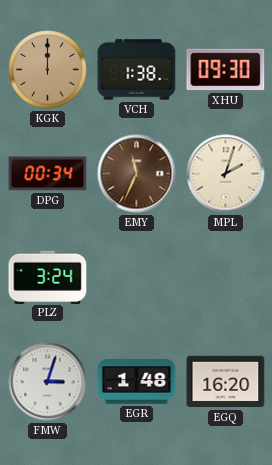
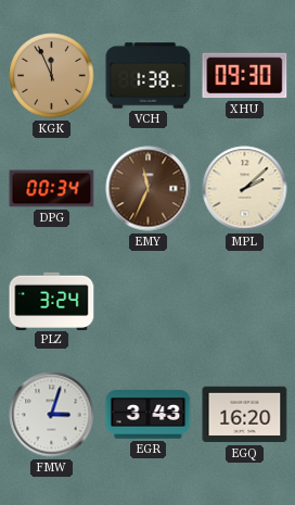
KGK: 12:00 -> 11:56
MPL: 2:03 -> 2:08
EGR: 1:48 -> 3:43
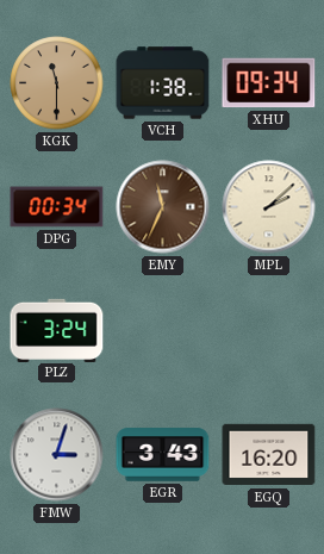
KGK: 11:56 -> 11:30
XHU: 09:30 -> 09:34
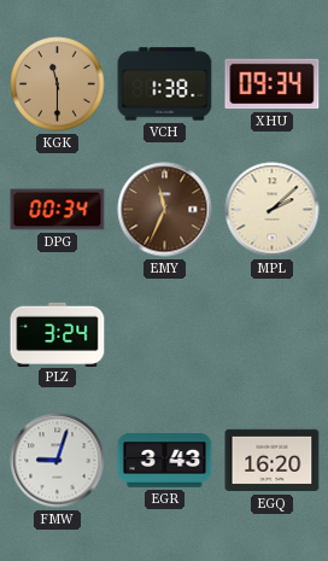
FMW: 3:03 -> 9:03
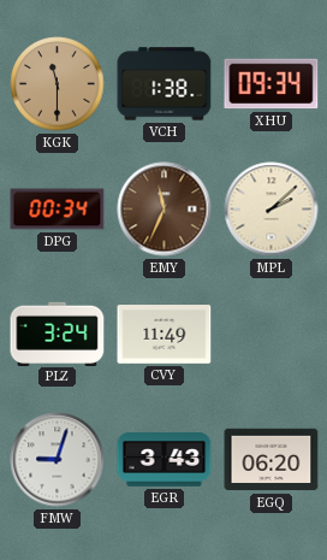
CVY: none -> 11:49
EGQ: 16:20 -> 06:20
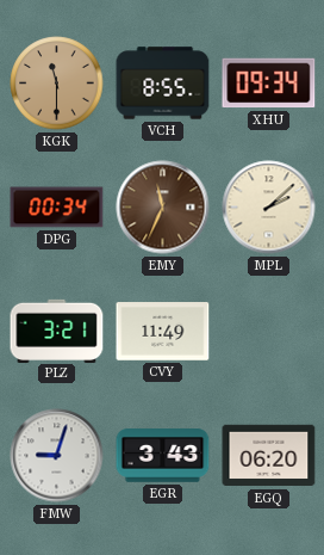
VCH: 1:38 -> 8:55
PLZ: 3:24 -> 3:21
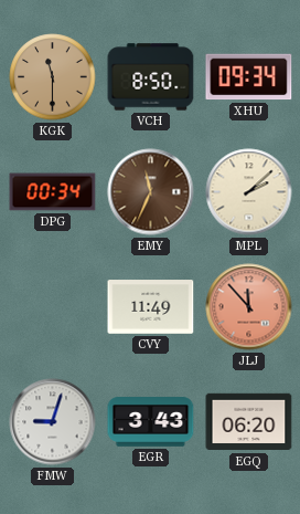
VCH: 8:55 -> 8:50
PLZ: 3:21 -> none
JLJ: none -> 11:53
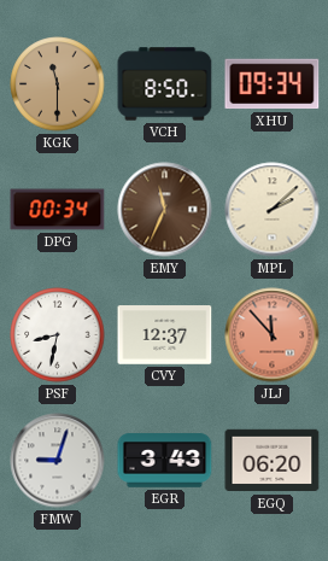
PSF: none -> 8:32
CVY: 11:49 -> 12:37
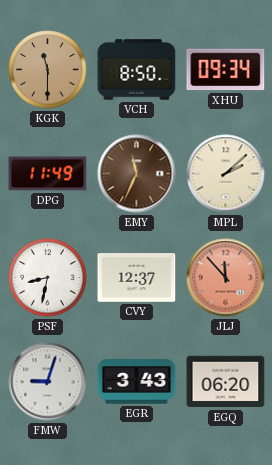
DPG: 00:34 -> 11:49
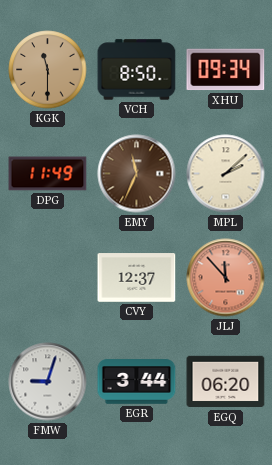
PSF: 8:32 -> none
EGR: 3:43 -> 3:44
